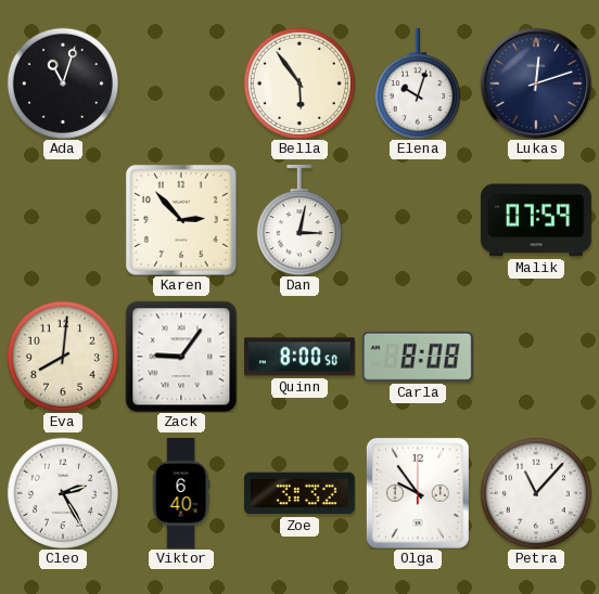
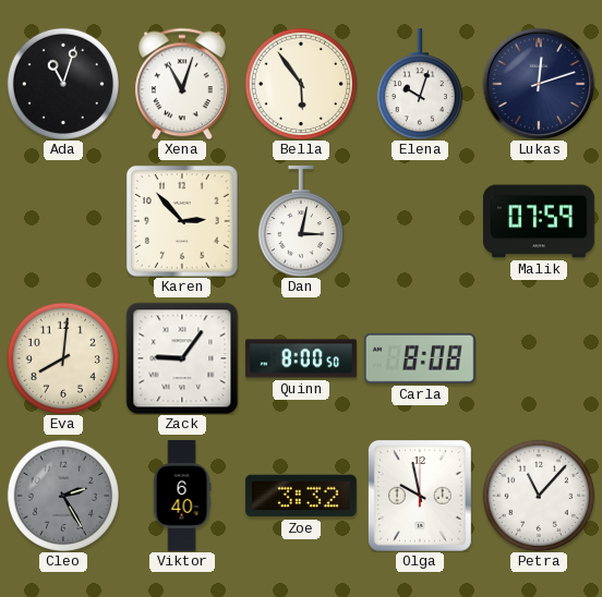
Xena: none -> 11:03
Cleo dial: white -> grey
Olga: 9:54 -> 9:58
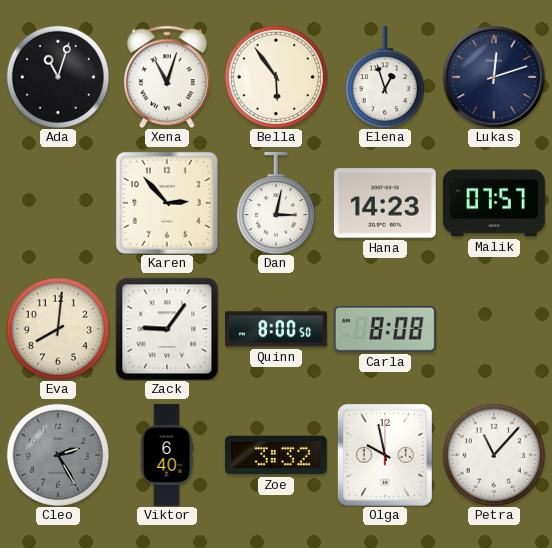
Elena: 10:03 -> 12:57
Hana: none -> 14:23
Malik: 07:59 -> 07:57
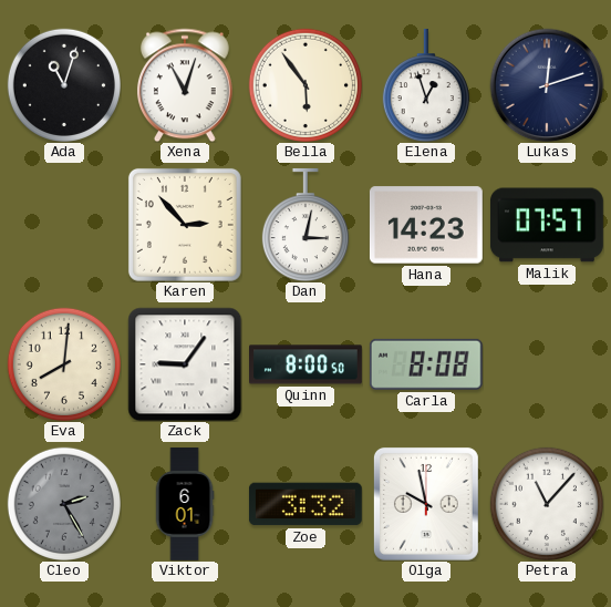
Viktor: 6:40 -> 6:01
